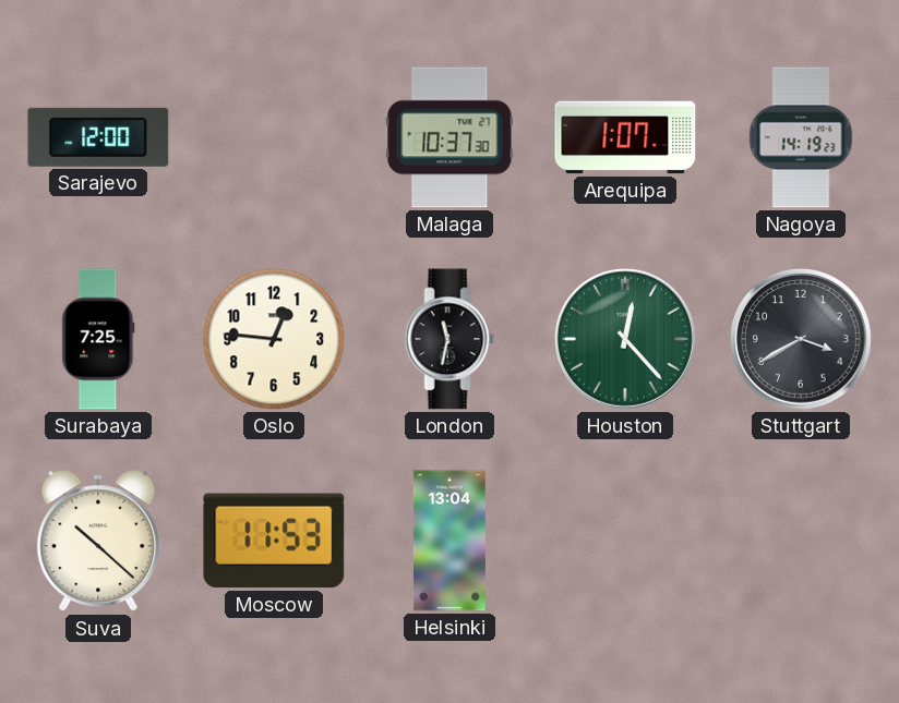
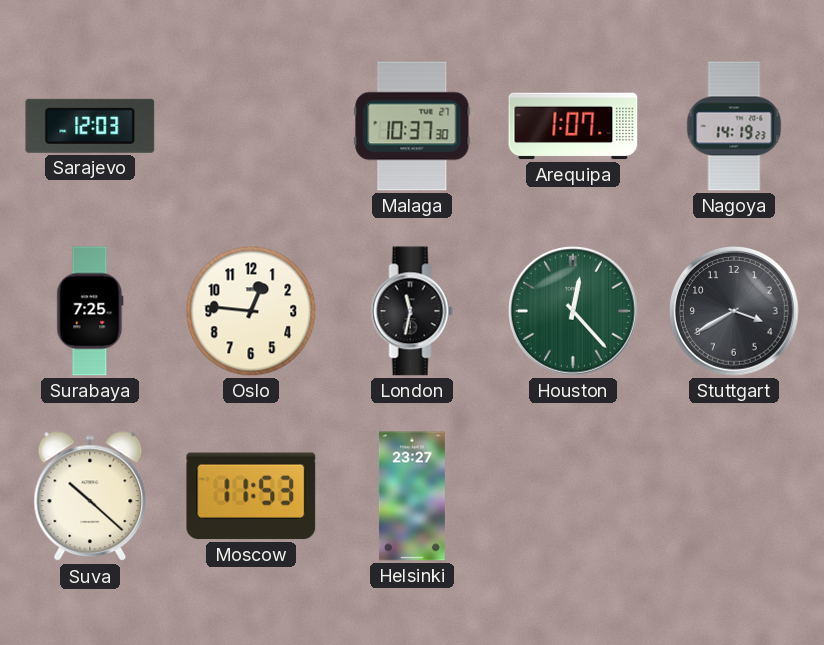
Sarajevo: 12:00 -> 12:03
Helsinki: 13:04 -> 23:27
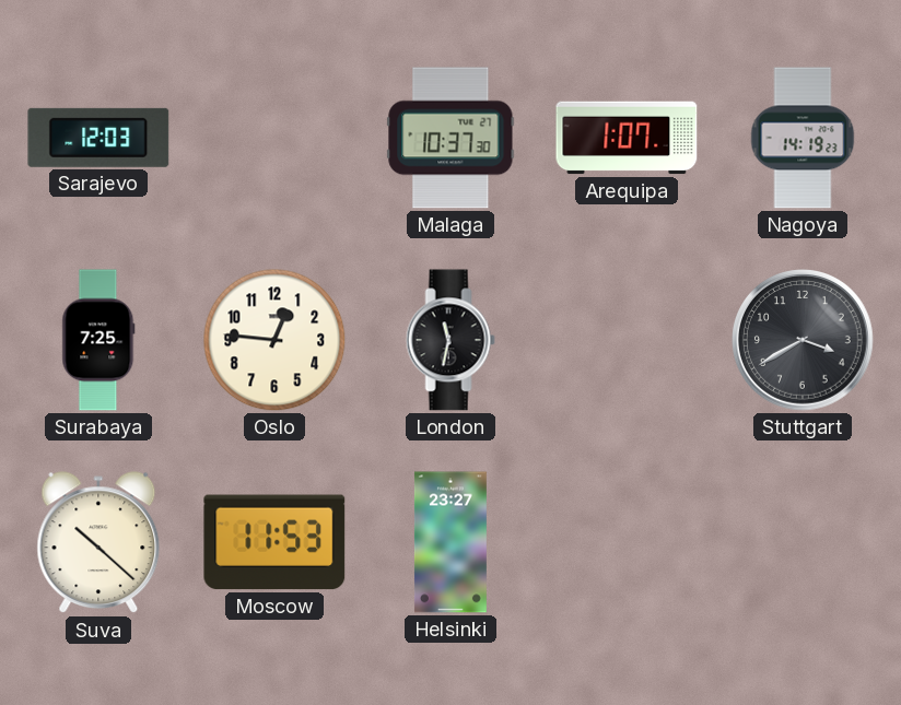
Houston: 12:23 -> none
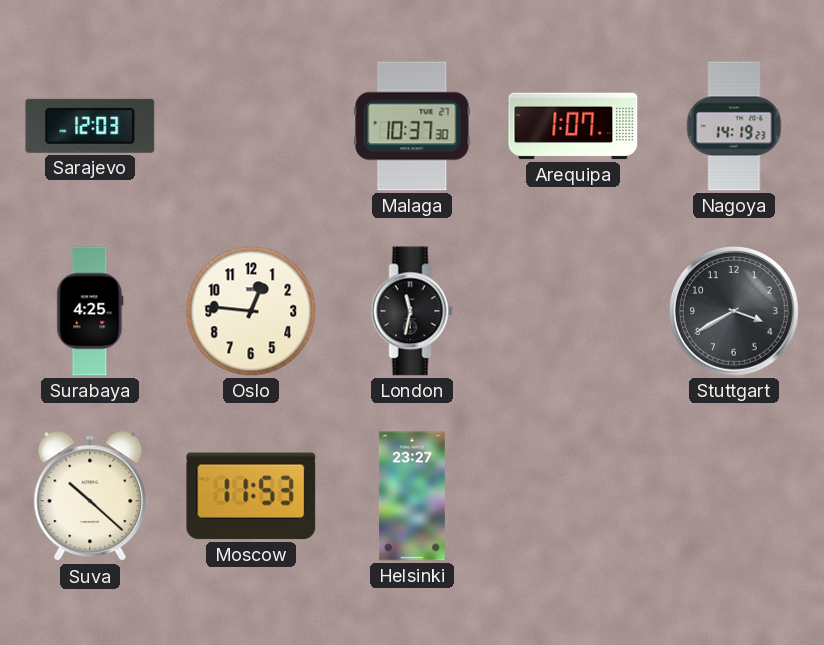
Surabaya: 7:25 -> 4:25
